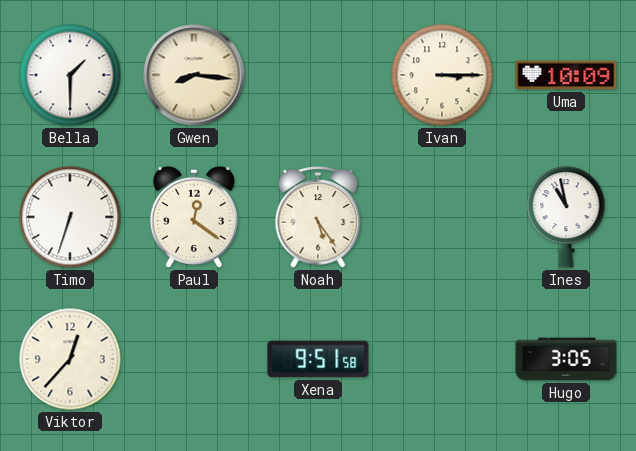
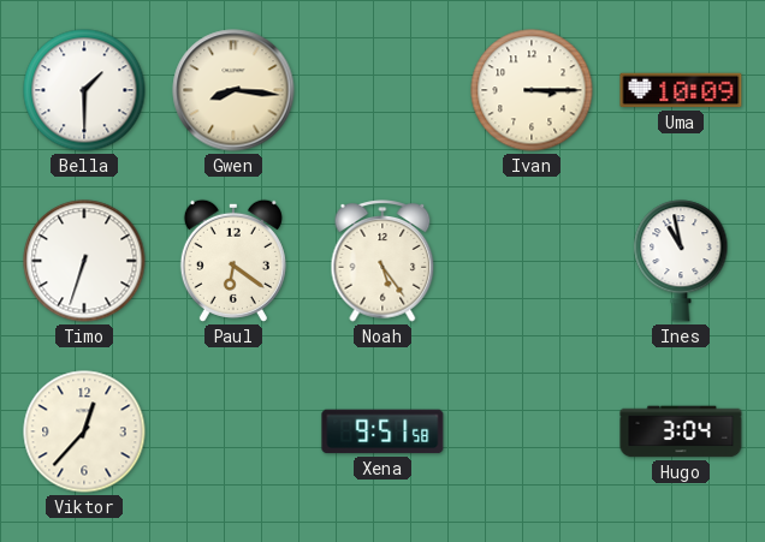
Paul: 12:21 -> 6:21
Hugo: 3:05 -> 3:04
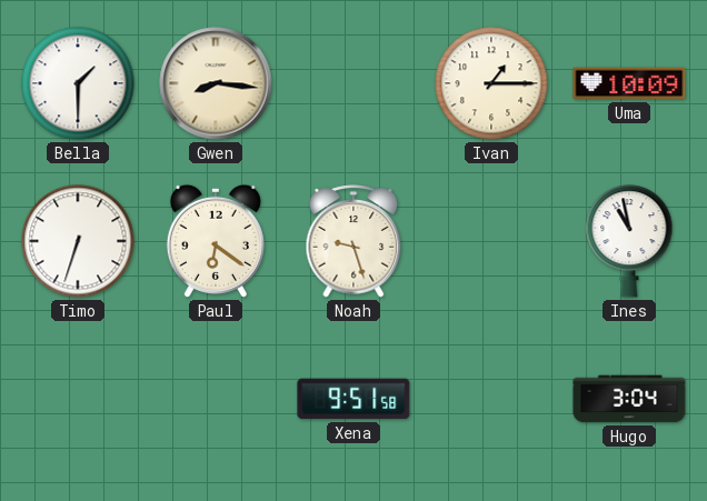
Ivan: 3:15 -> 1:15
Noah: 5:24 -> 9:27
Viktor: 12:37 -> none
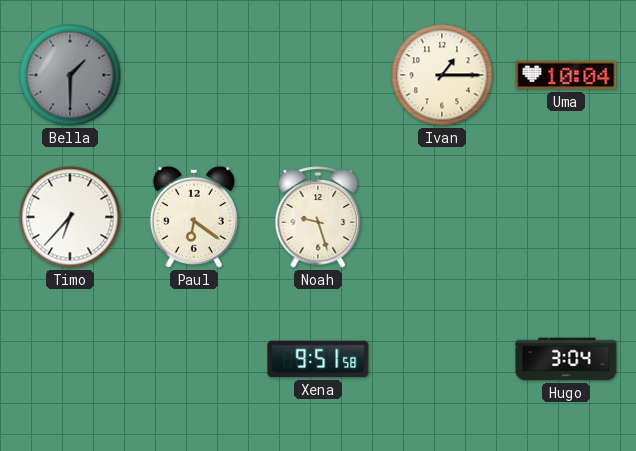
Bella dial: white -> grey
Gwen: 8:16 -> none
Uma: 10:09 -> 10:04
Timo: 6:33 -> 6:37
Ines: 10:58 -> none
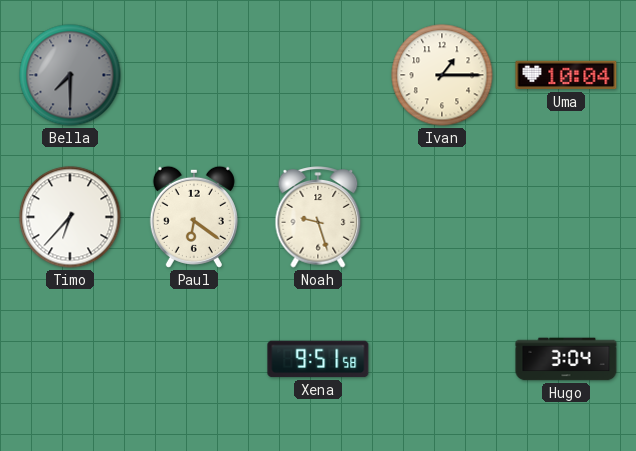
Bella: 1:30 -> 7:30
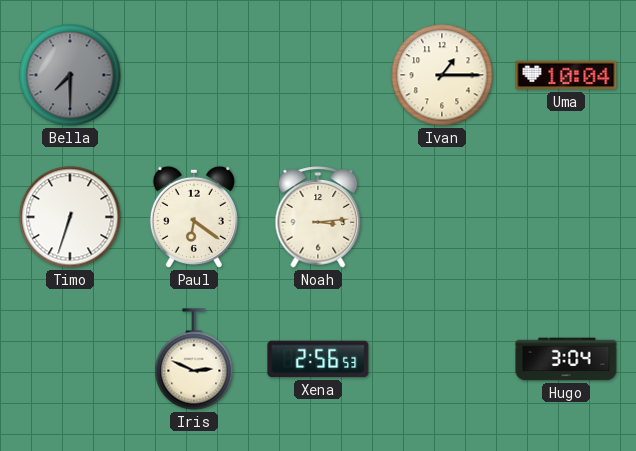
Timo: 6:37 -> 6:33
Noah: 9:27 -> 3:14
Iris: none -> 2:49
Xena: 9:51 -> 2:56
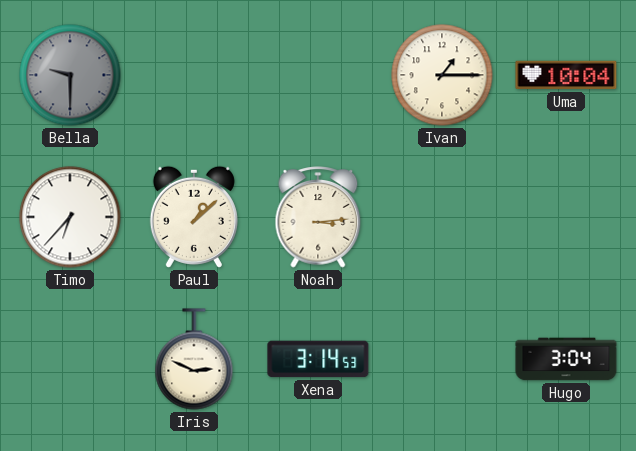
Bella: 7:30 -> 9:30
Timo: 6:33 -> 6:37
Paul: 6:21 -> 1:08
Xena: 2:56 -> 3:14
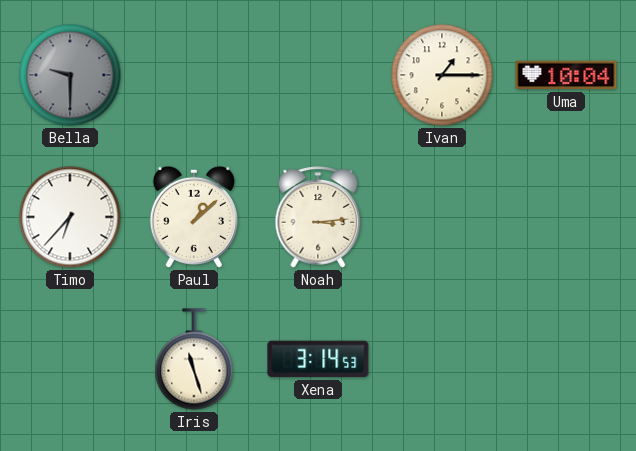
Iris: 2:49 -> 11:27
Hugo: 3:04 -> none
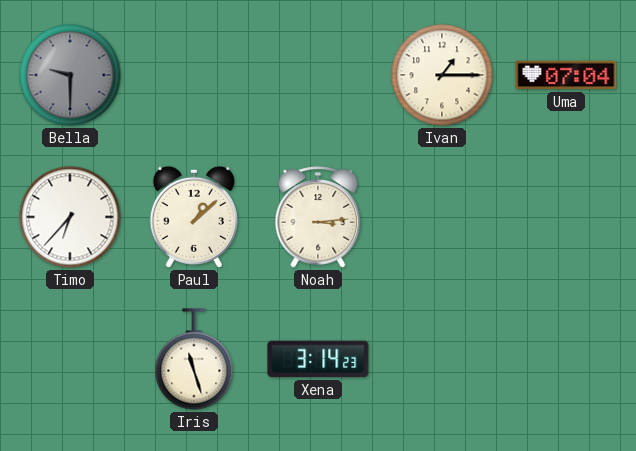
Uma: 10:04 -> 07:04
Xena: 3:14:53 -> 3:14:23
